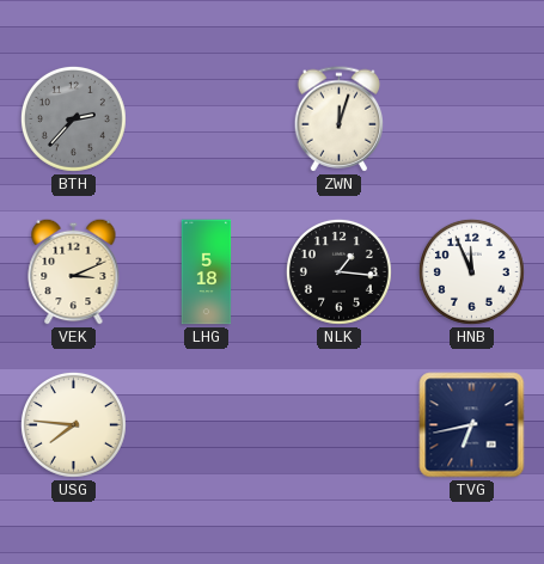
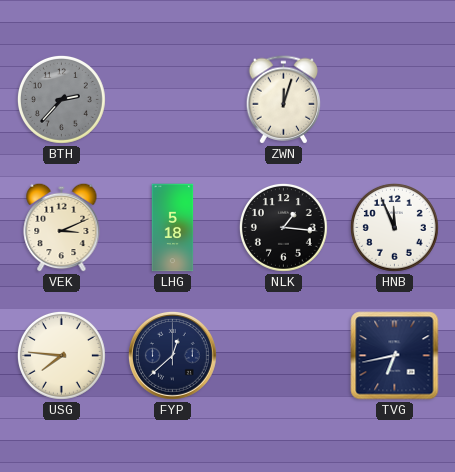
FYP: none -> 12:38
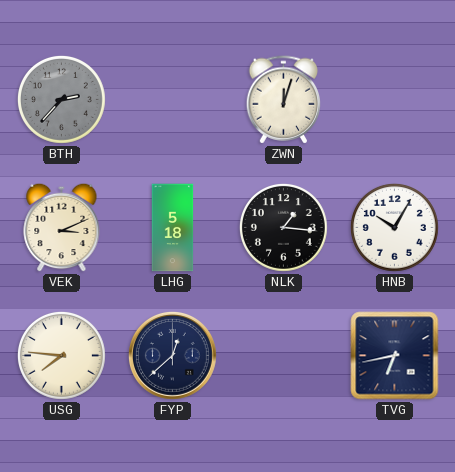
HNB: 11:56 -> 10:05
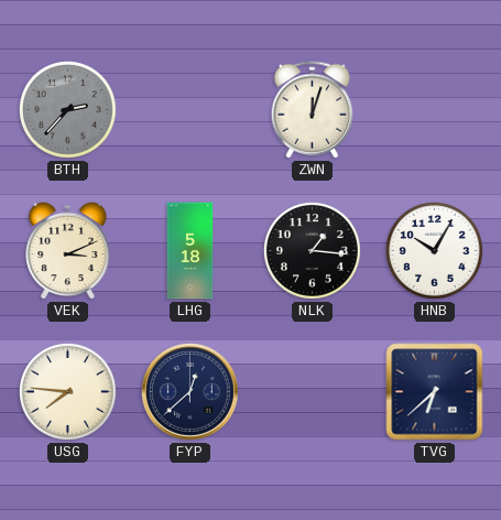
TVG: 6:43 -> 6:38
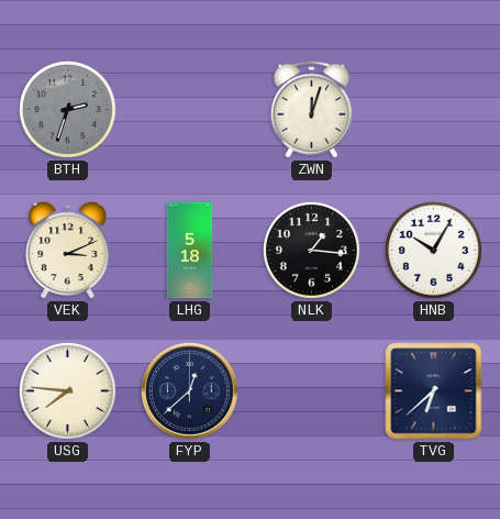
BTH: 2:37 -> 2:33
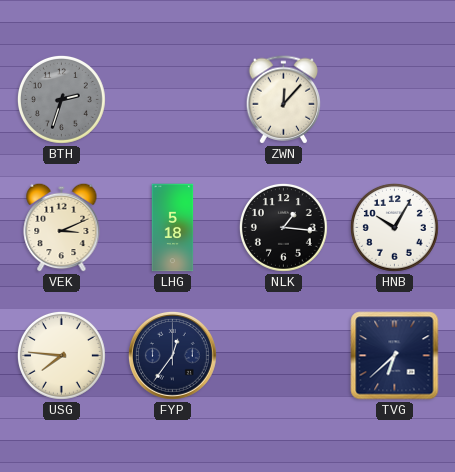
ZWN: 12:03 -> 12:07
FYP: 12:38 -> 12:36
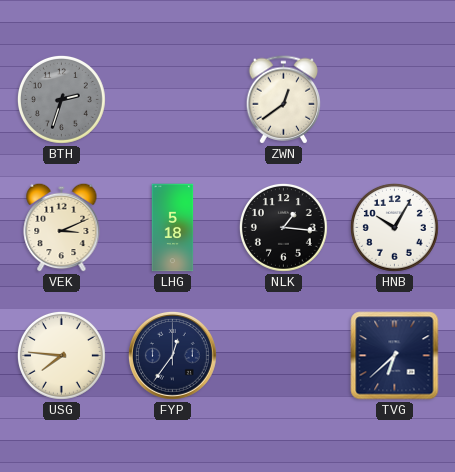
ZWN: 12:07 -> 12:39
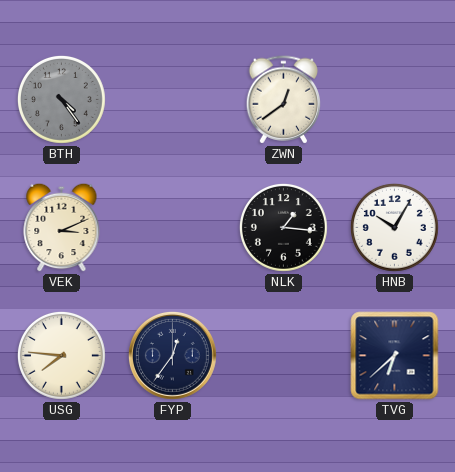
BTH: 2:33 -> 4:24
LHG: 5:18 -> none
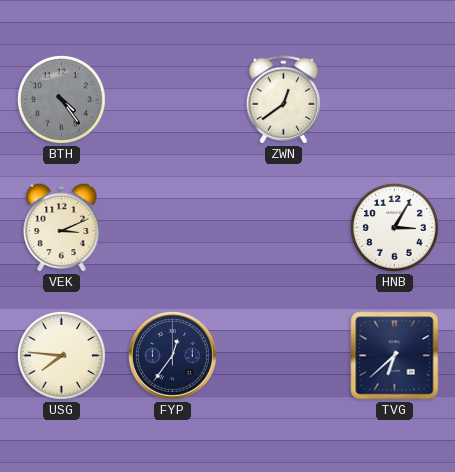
NLK: 1:16 -> none
HNB: 10:05 -> 3:05
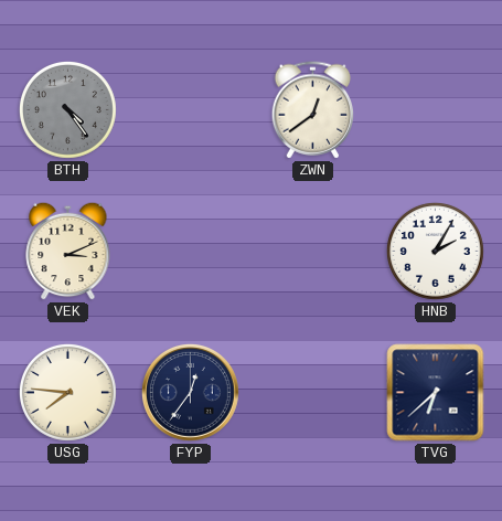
HNB: 3:05 -> 2:05
